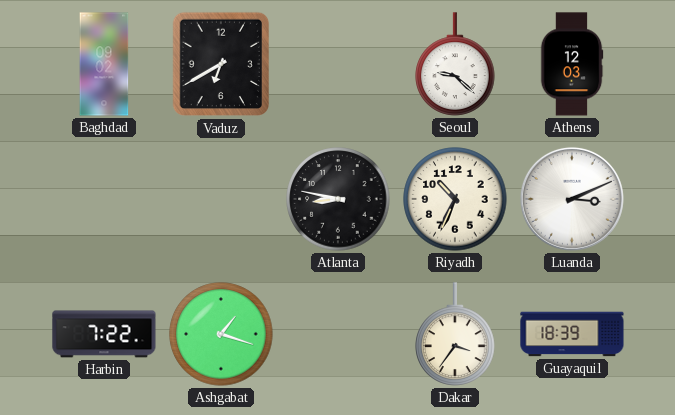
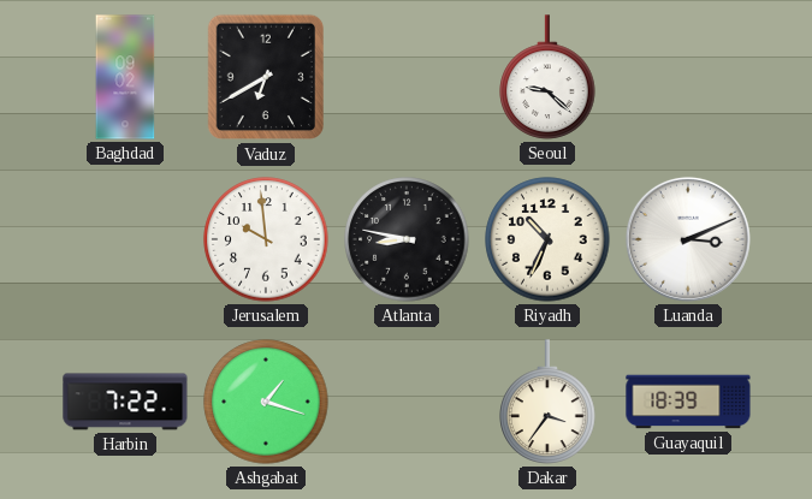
Athens: 12:03 -> none
Jerusalem: none -> 9:59
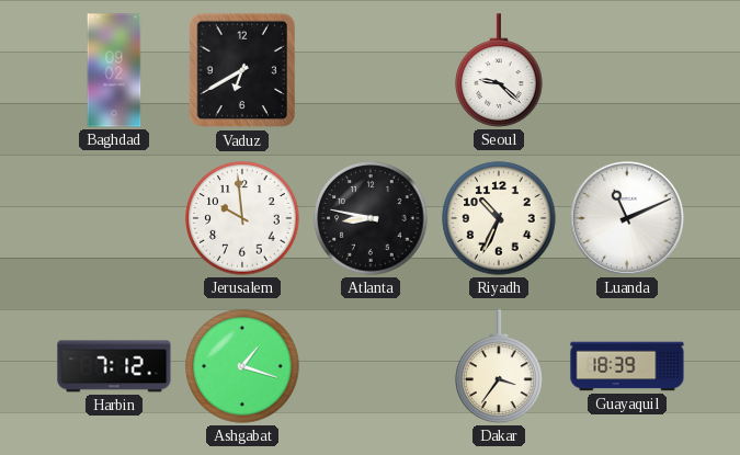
Luanda: 3:11 -> 11:11
Harbin: 7:22 -> 7:12
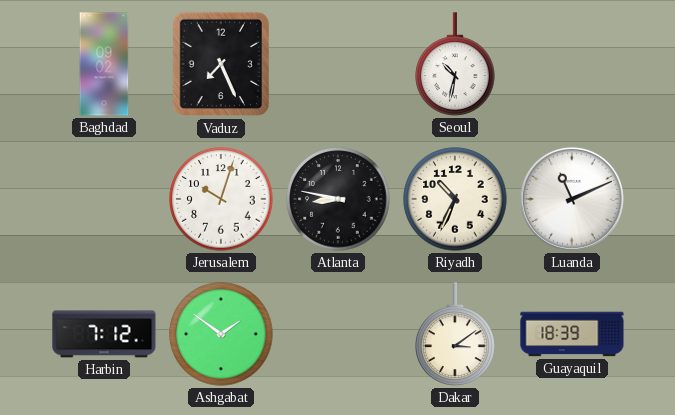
Vaduz: 6:40 -> 7:26
Seoul: 9:22 -> 10:32
Jerusalem: 9:59 -> 10:03
Ashgabat: 1:18 -> 1:51
Dakar: 3:36 -> 3:09
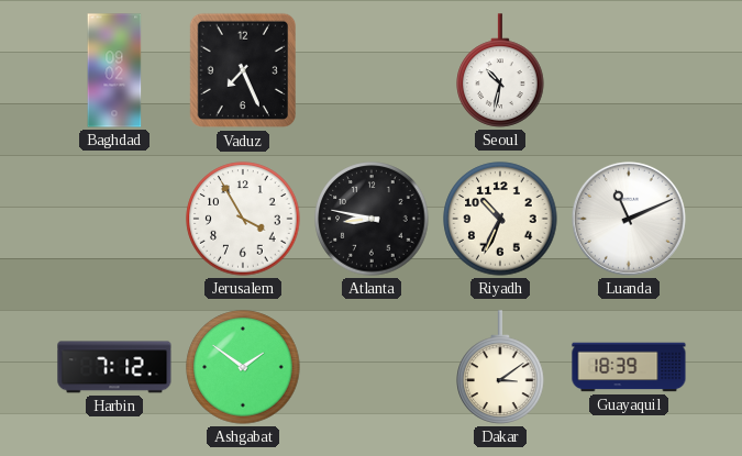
Jerusalem: 10:03 -> 3:55
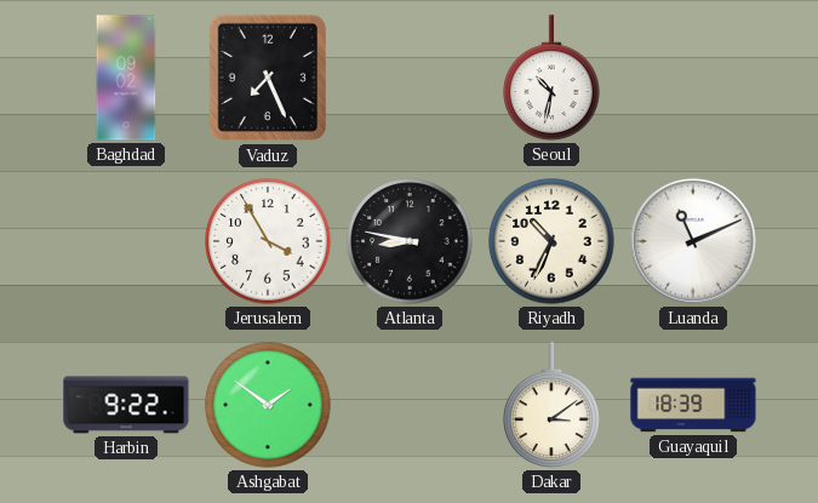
Harbin: 7:12 -> 9:22
